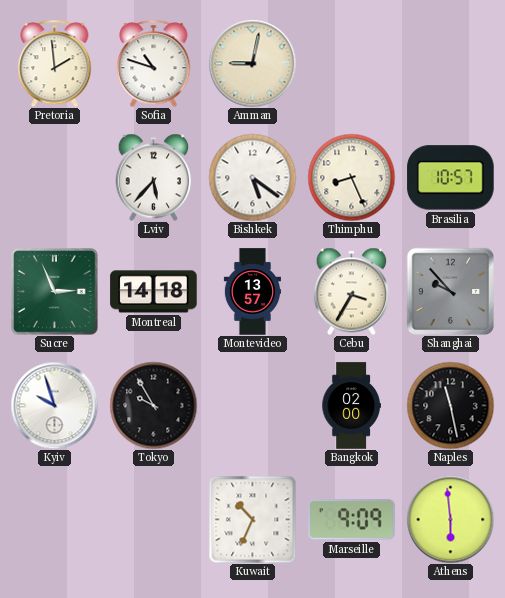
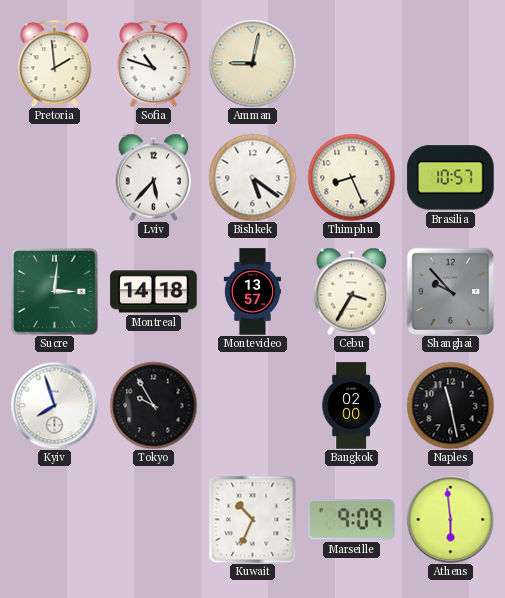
Sucre: 2:56 -> 3:01
Kyiv: 9:57 -> 7:57
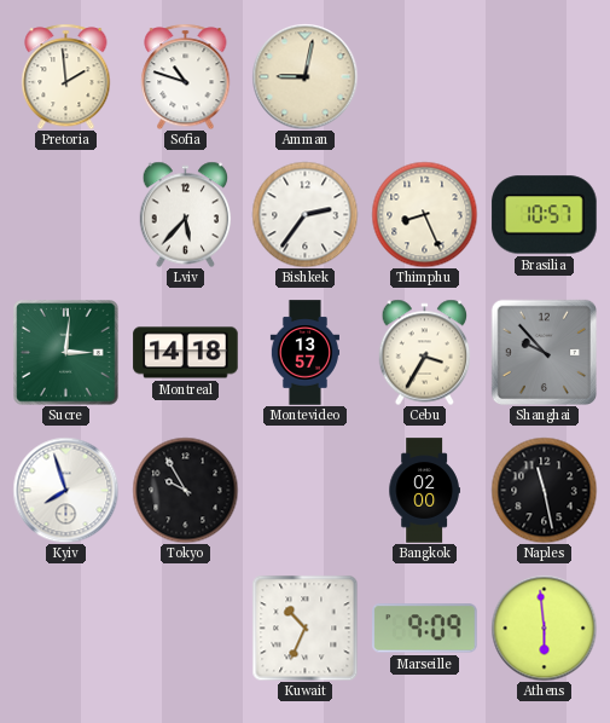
Bishkek: 5:21 -> 2:36
